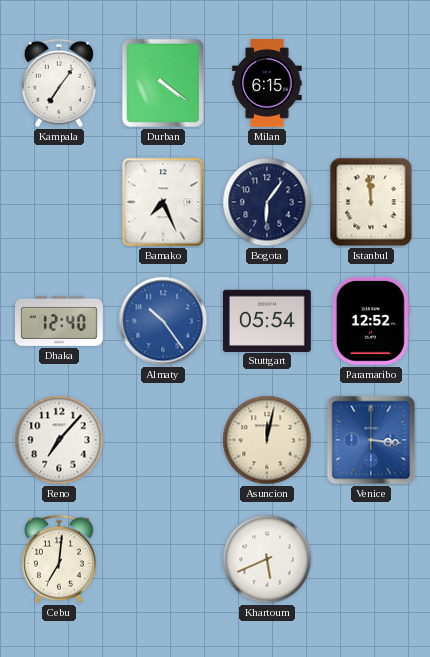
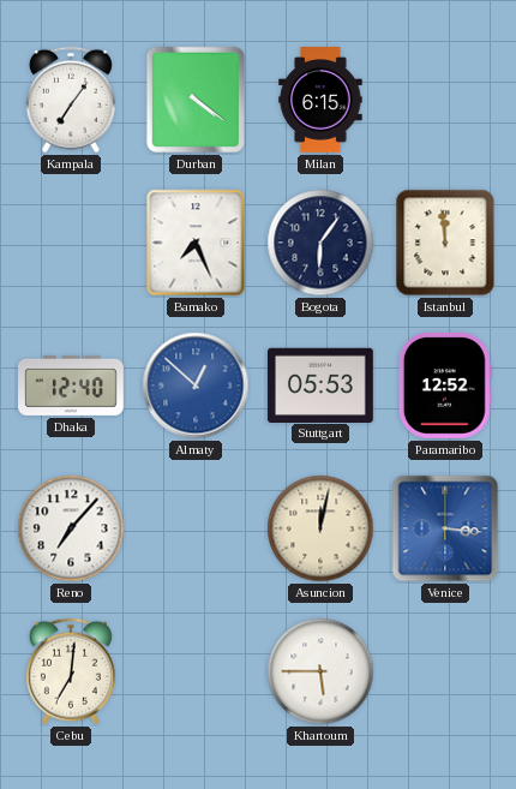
Almaty: 10:24 -> 12:52
Stuttgart: 05:54 -> 05:53
Khartoum: 5:41 -> 5:45
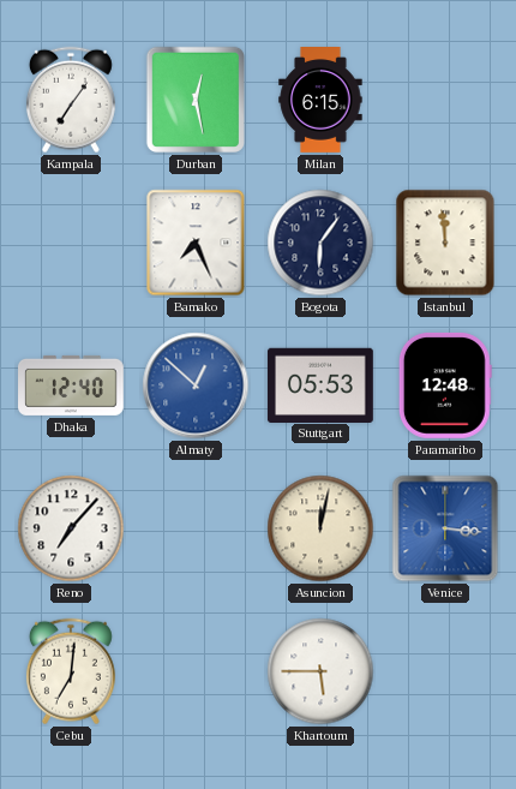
Durban: 4:21 -> 12:28
Paramaribo: 12:52 -> 12:48
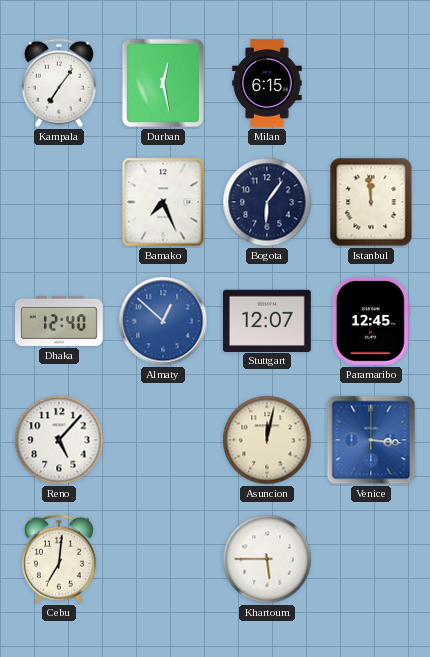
Stuttgart: 05:53 -> 12:07
Paramaribo: 12:48 -> 12:45
Reno: 7:07 -> 5:07
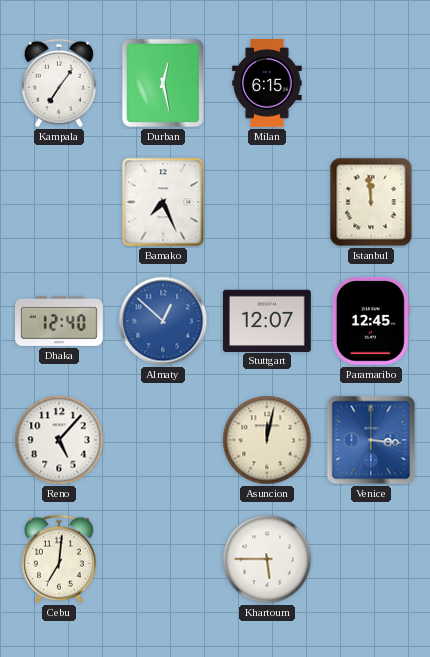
Bogota: 6:06 -> none
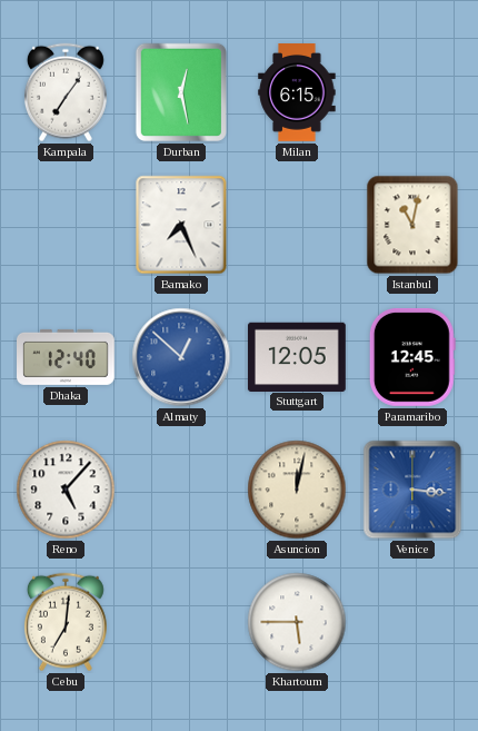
Istanbul: 11:59 -> 11:02
Stuttgart: 12:07 -> 12:05
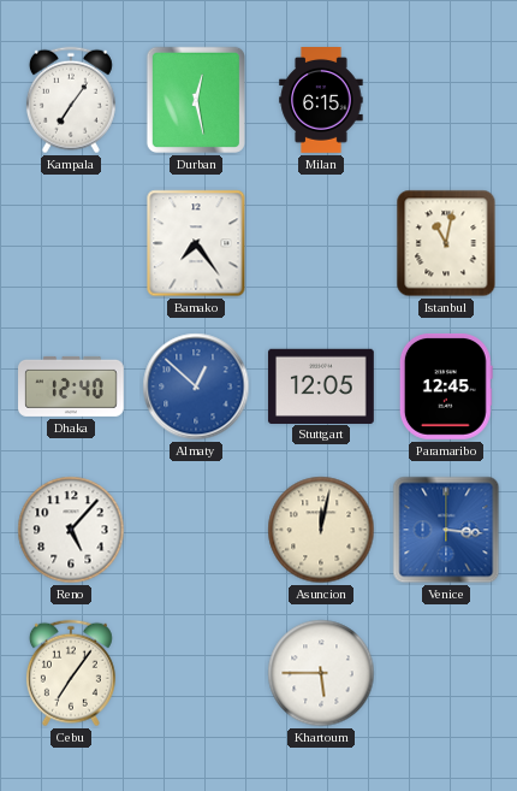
Bamako: 7:26 -> 7:24
Cebu: 7:01 -> 7:06
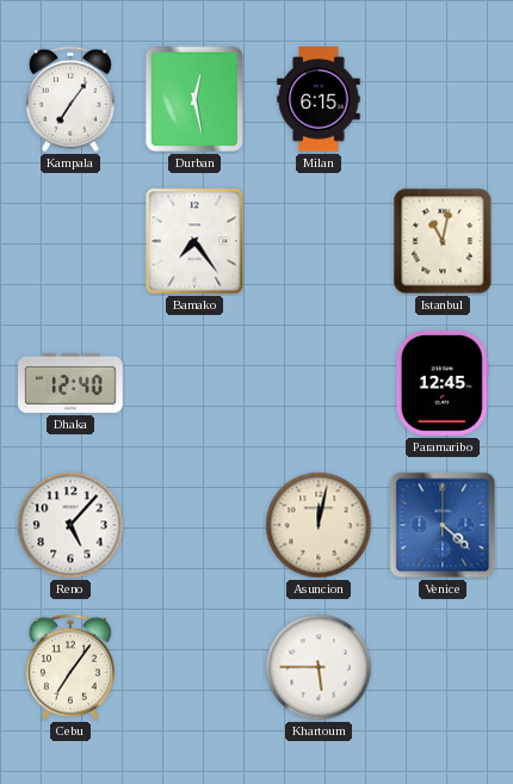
Almaty: 12:52 -> none
Stuttgart: 12:05 -> none
Venice: 3:16 -> 4:22
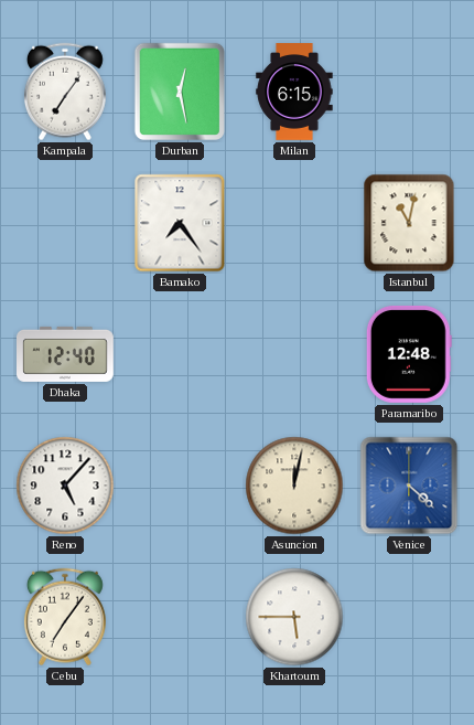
Paramaribo: 12:45 -> 12:48
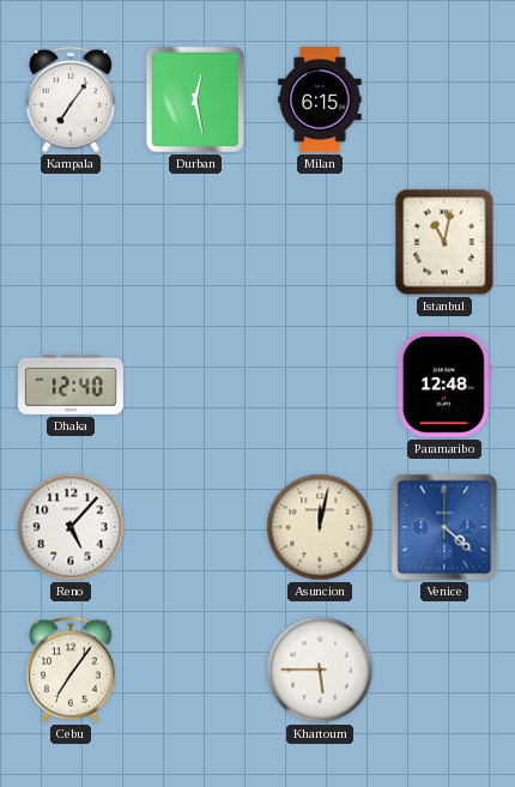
Bamako: 7:24 -> none
